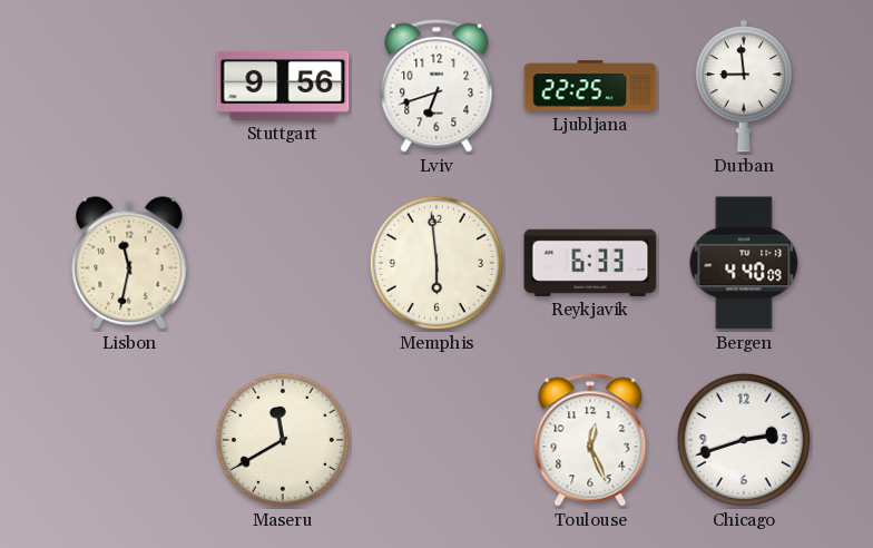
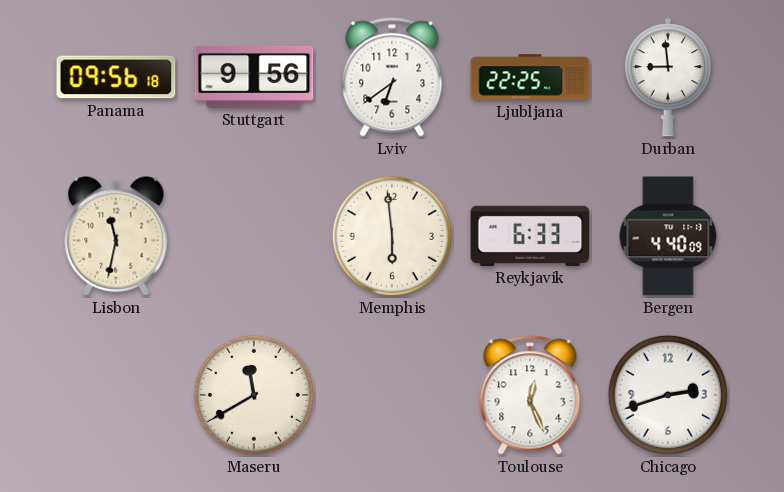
Panama: none -> 09:56
Lviv: 6:42 -> 6:39
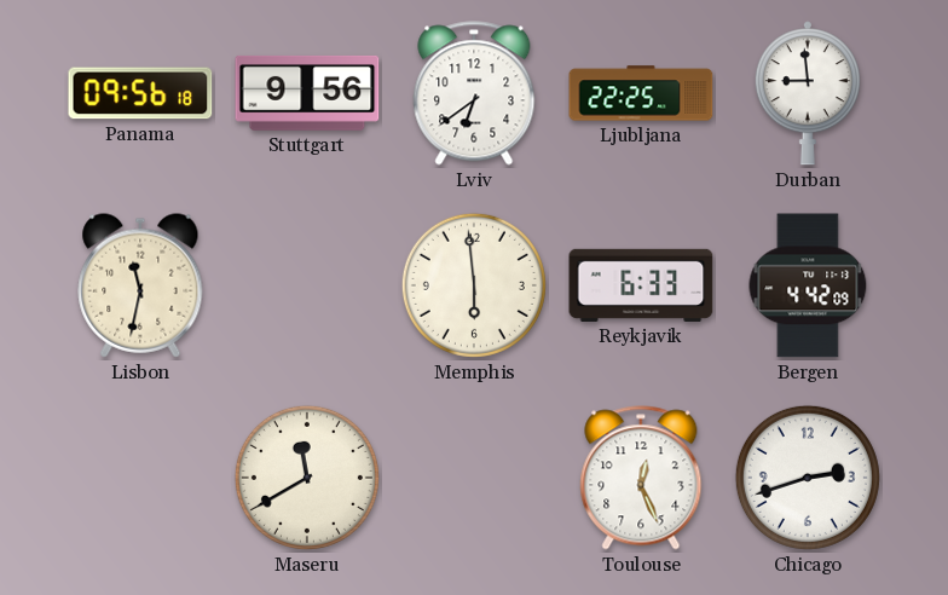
Bergen: 4:40 -> 4:42
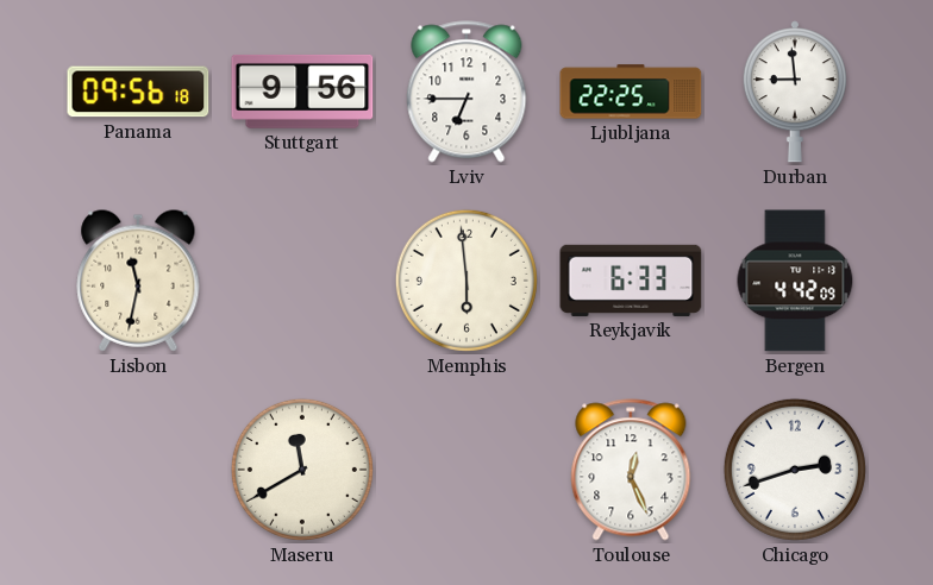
Lviv: 6:39 -> 6:45
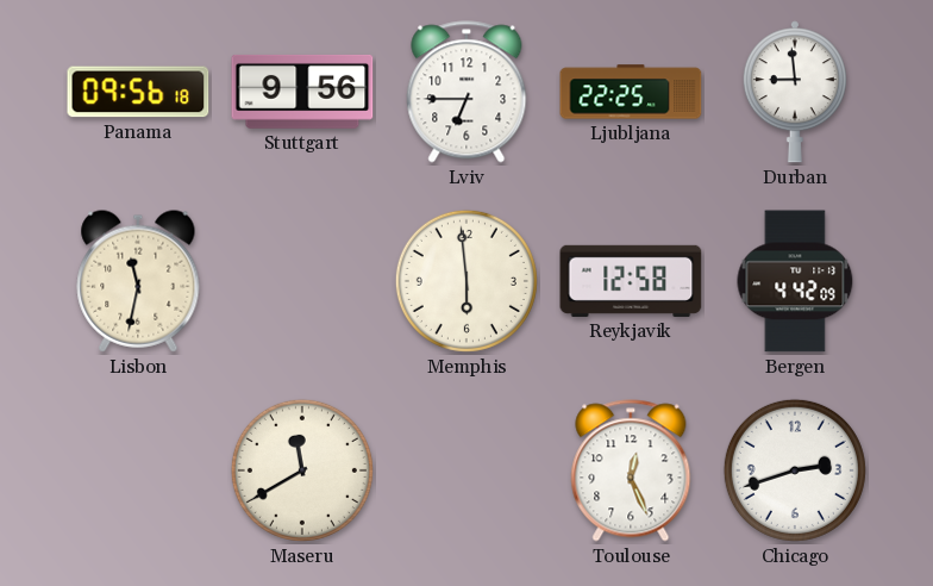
Reykjavik: 6:33 -> 12:58
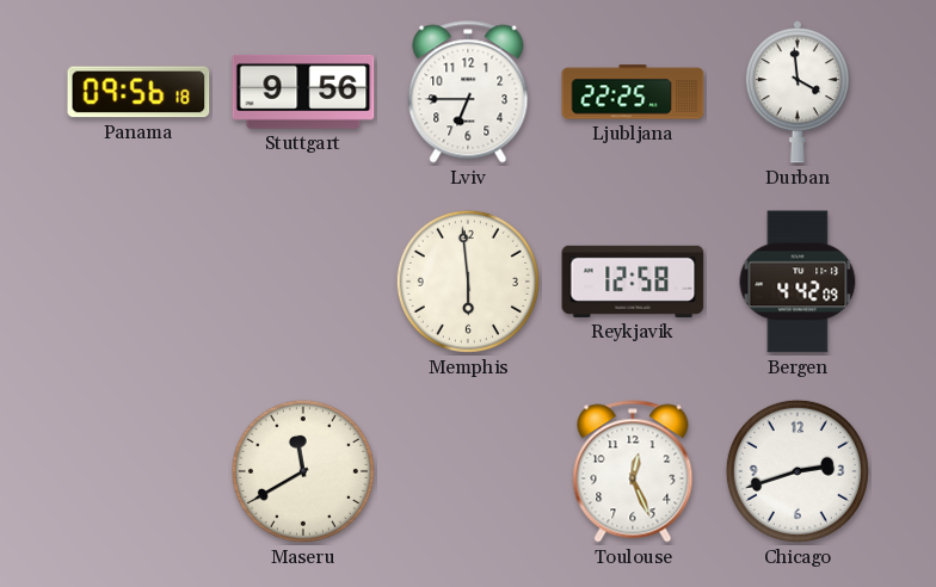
Durban: 8:59 -> 3:59
Lisbon: 11:32 -> none
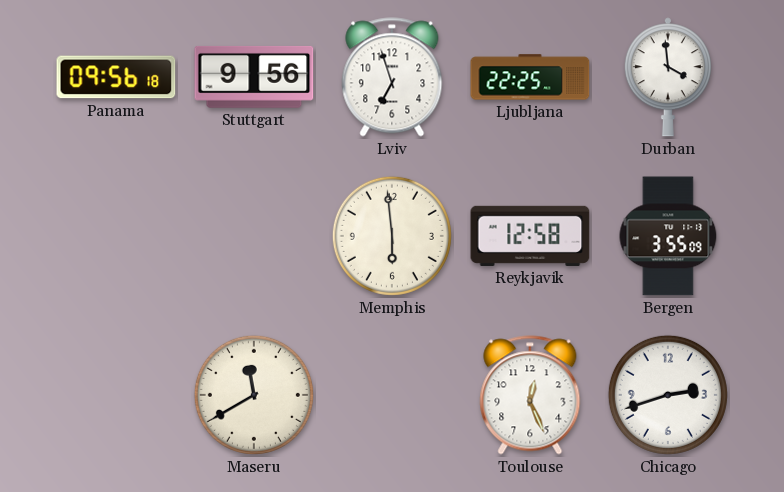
Lviv: 6:45 -> 6:57
Bergen: 4:42 -> 3:55
